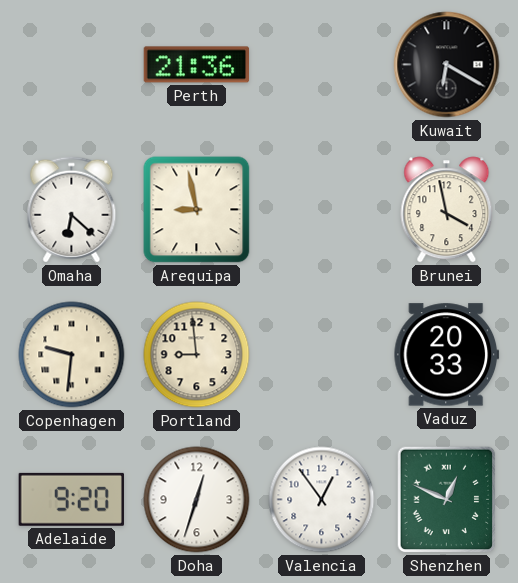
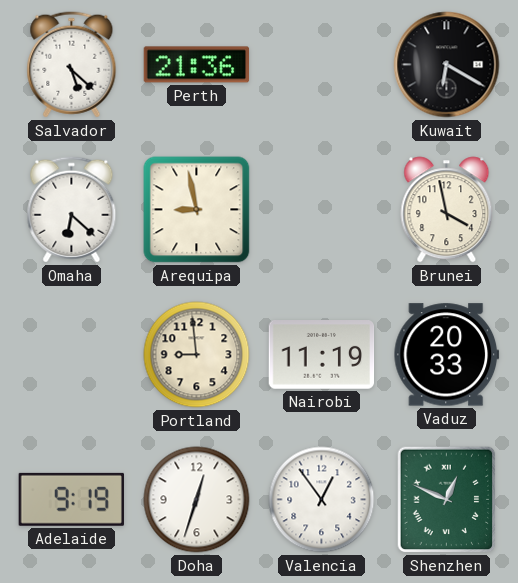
Salvador: none -> 5:22
Copenhagen: 9:31 -> none
Nairobi: none -> 11:19
Adelaide: 9:20 -> 9:19
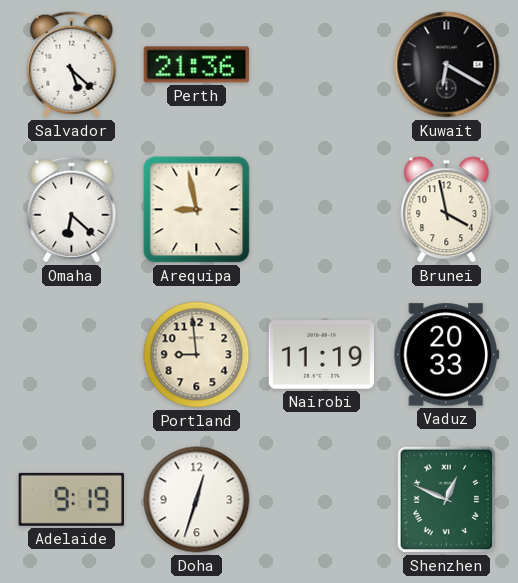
Valencia: 12:54 -> none
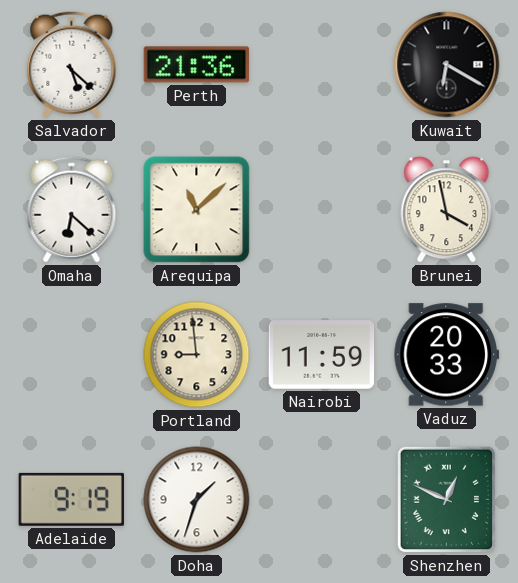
Arequipa: 8:58 -> 11:08
Nairobi: 11:19 -> 11:59
Doha: 12:33 -> 1:33
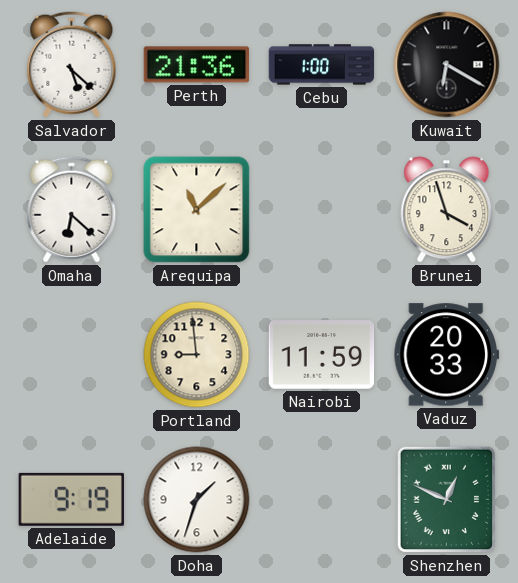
Cebu: none -> 1:00
Brunei: 3:58 -> 3:57
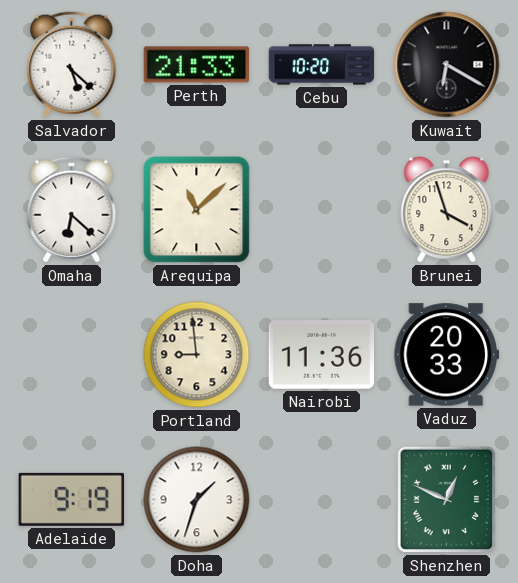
Perth: 21:36 -> 21:33
Cebu: 1:00 -> 10:20
Nairobi: 11:59 -> 11:36
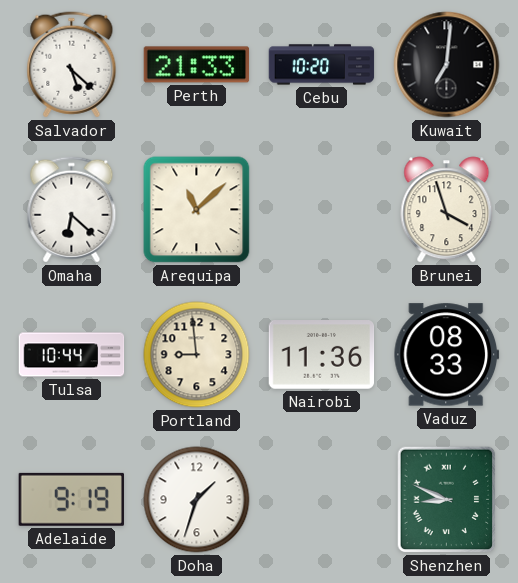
Kuwait: 6:20 -> 7:01
Tulsa: none -> 10:44
Vaduz: 20:33 -> 08:33
Shenzhen: 12:49 -> 8:49
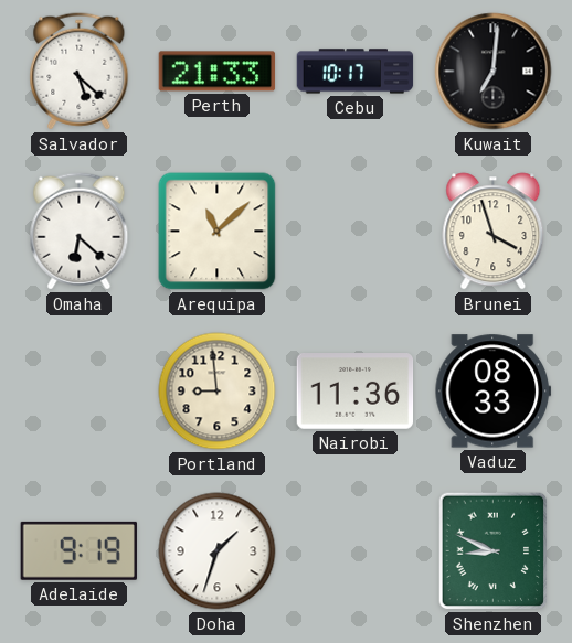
Cebu: 10:20 -> 10:17
Tulsa: 10:44 -> none
